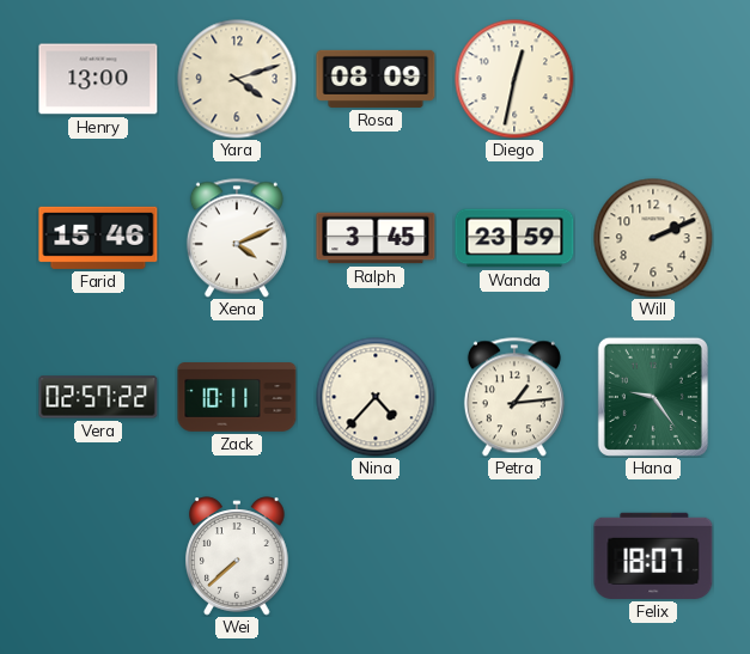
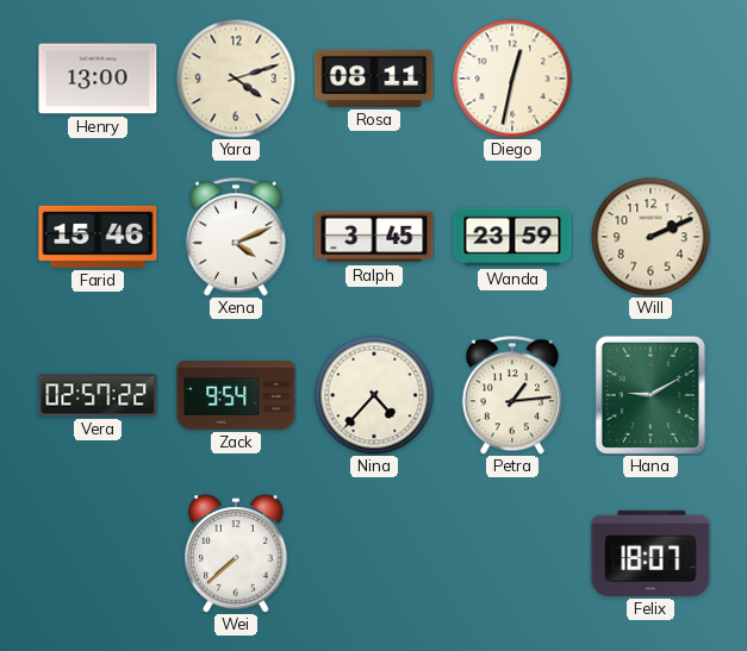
Rosa: 08:09 -> 08:11
Zack: 10:11 -> 9:54
Hana: 9:24 -> 9:10
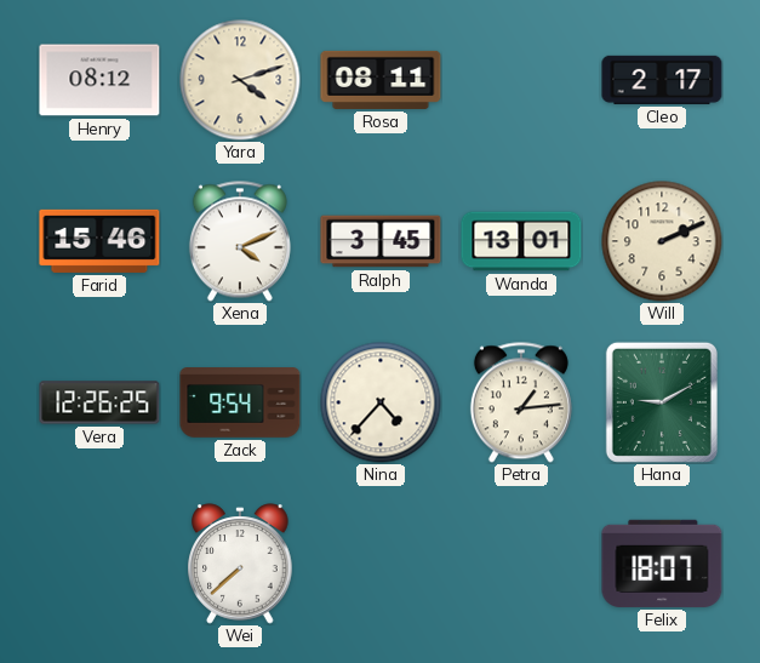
Henry: 13:00 -> 08:12
Diego: 12:32 -> none
Cleo: none -> 2:17
Wanda: 23:59 -> 13:01
Vera: 02:57 -> 12:26
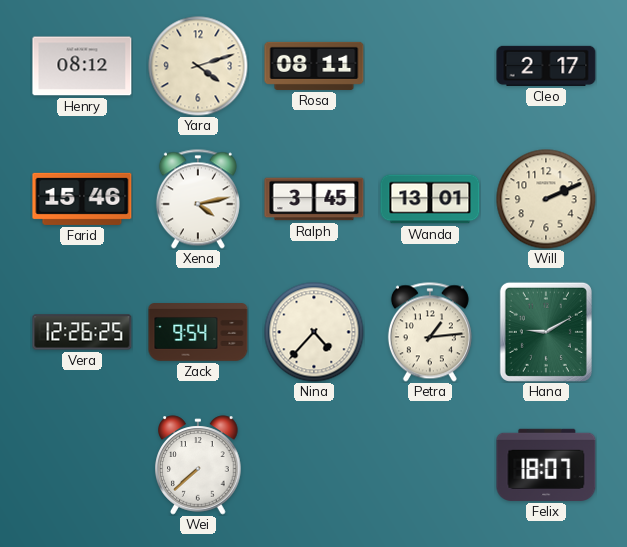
Xena: 4:11 -> 4:13
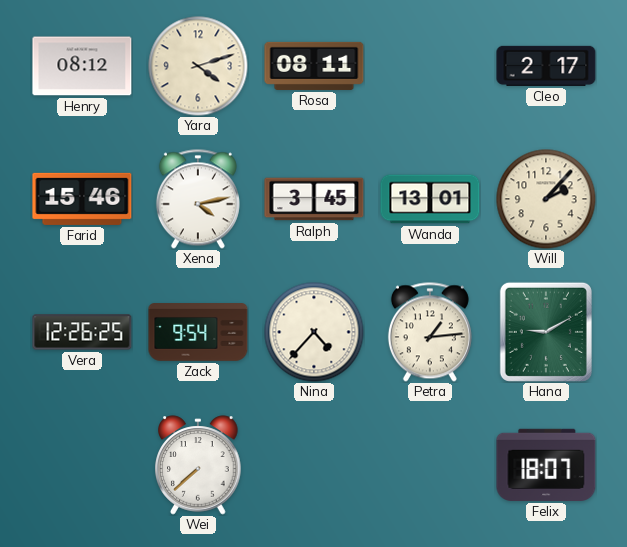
Will: 2:11 -> 2:07
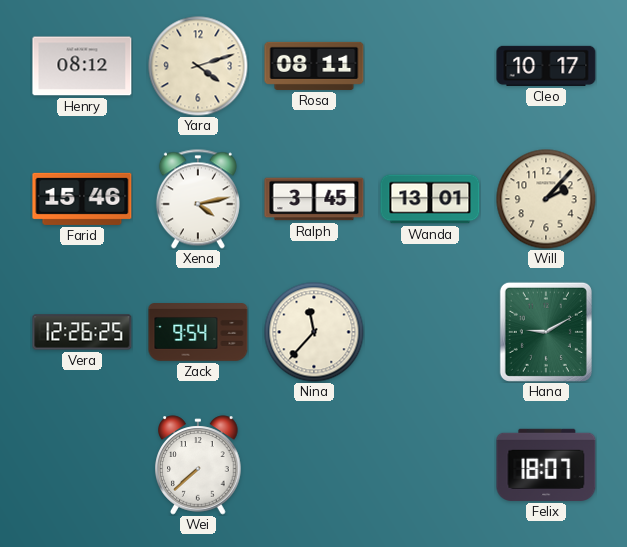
Cleo: 2:17 -> 10:17
Nina: 4:37 -> 11:37
Petra: 1:14 -> none
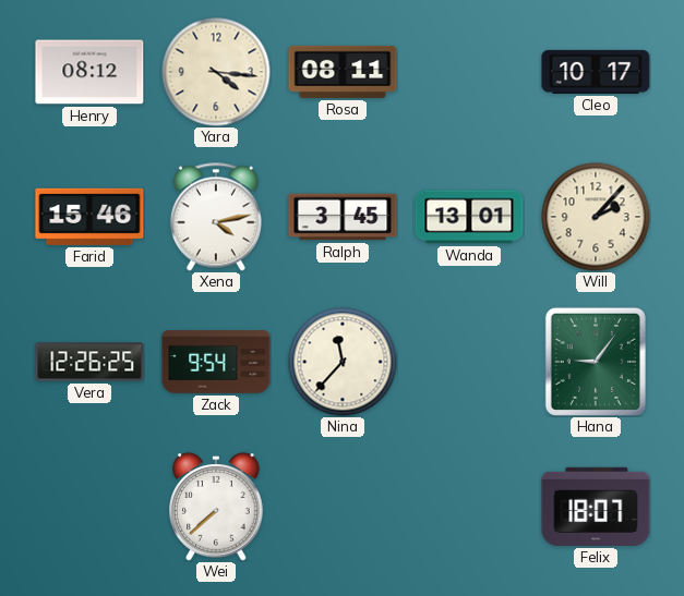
Yara: 4:12 -> 4:16
Hana: 9:10 -> 9:06
